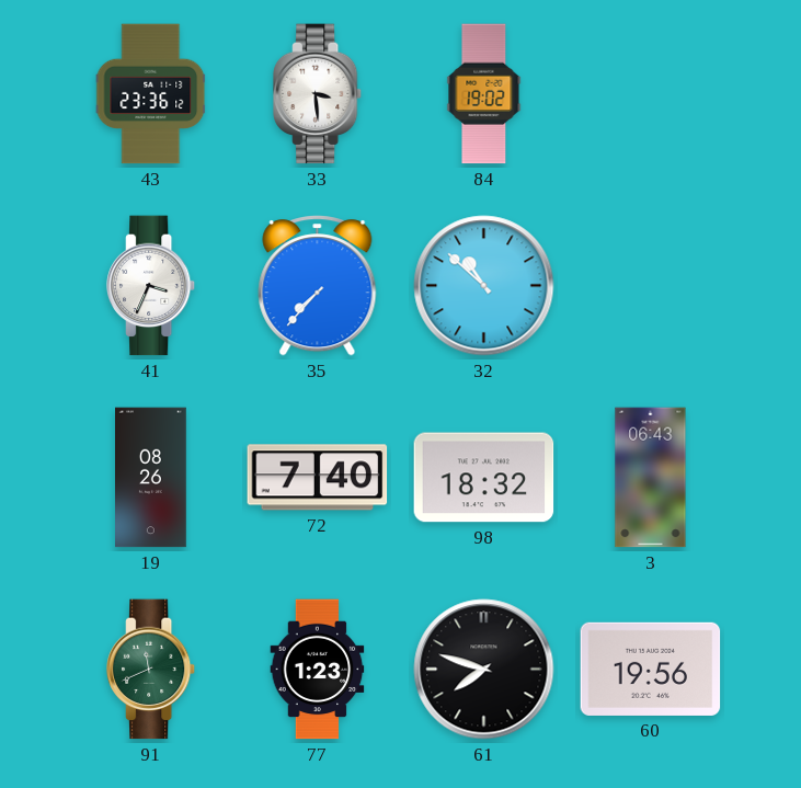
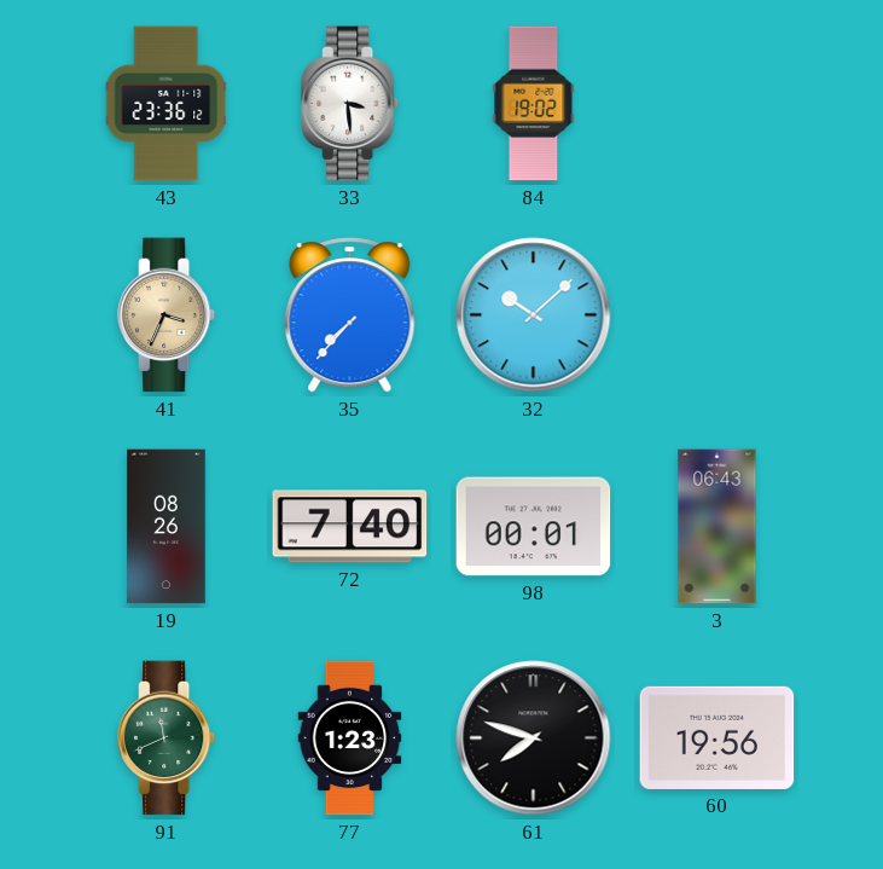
41 dial: white -> champagne
32: 10:52 -> 10:08
98: 18:32 -> 00:01
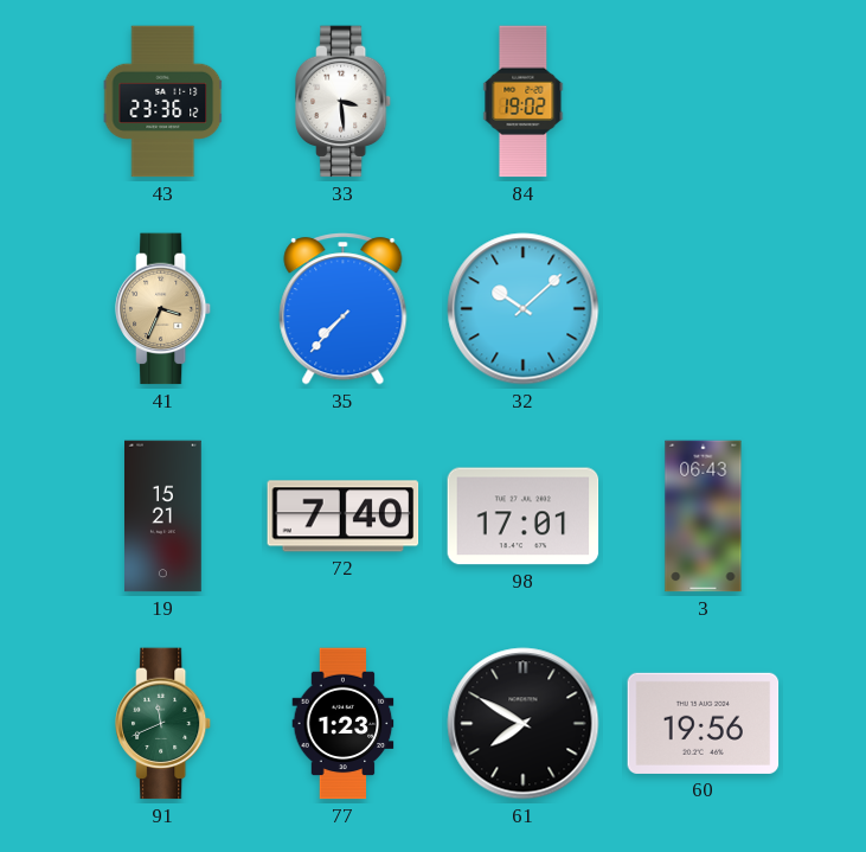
19: 08:26 -> 15:21
98: 00:01 -> 17:01
61: 7:48 -> 7:50
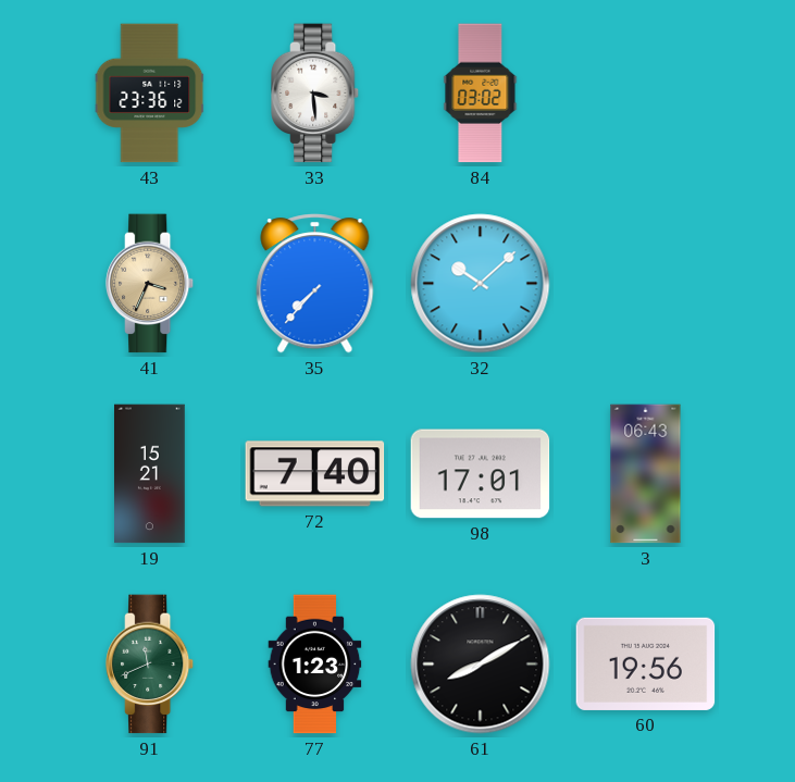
84: 19:02 -> 03:02
61: 7:50 -> 8:10
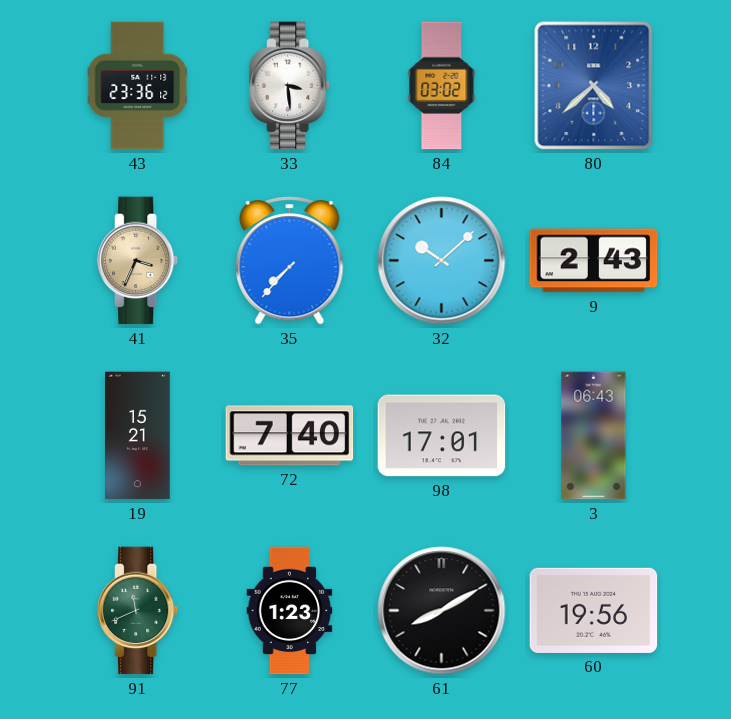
80: none -> 4:38
9: none -> 2:43
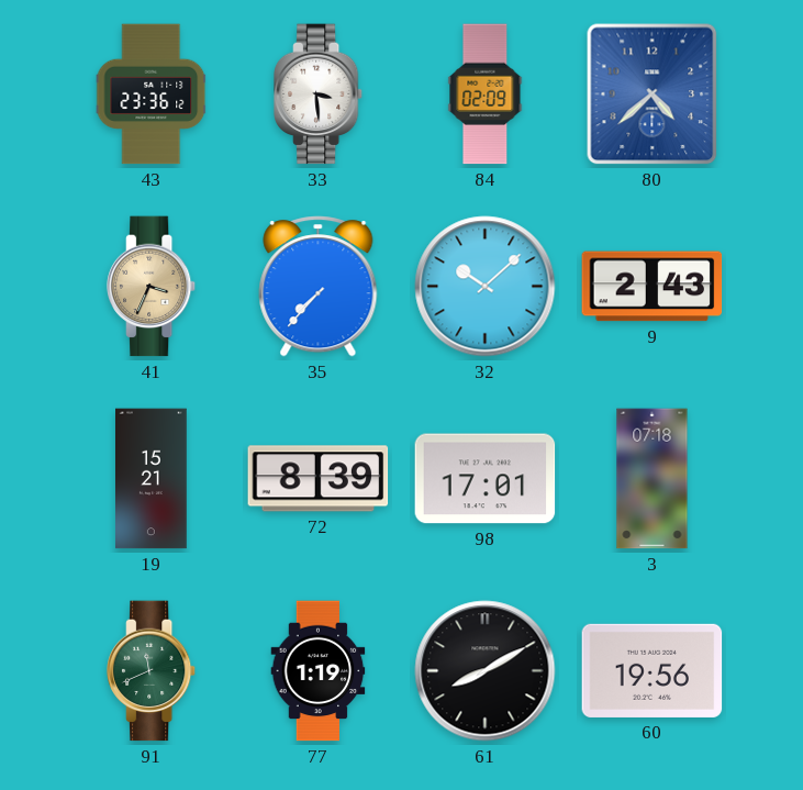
84: 03:02 -> 02:09
72: 7:40 -> 8:39
3: 06:43 -> 07:18
77: 1:23 -> 1:19
